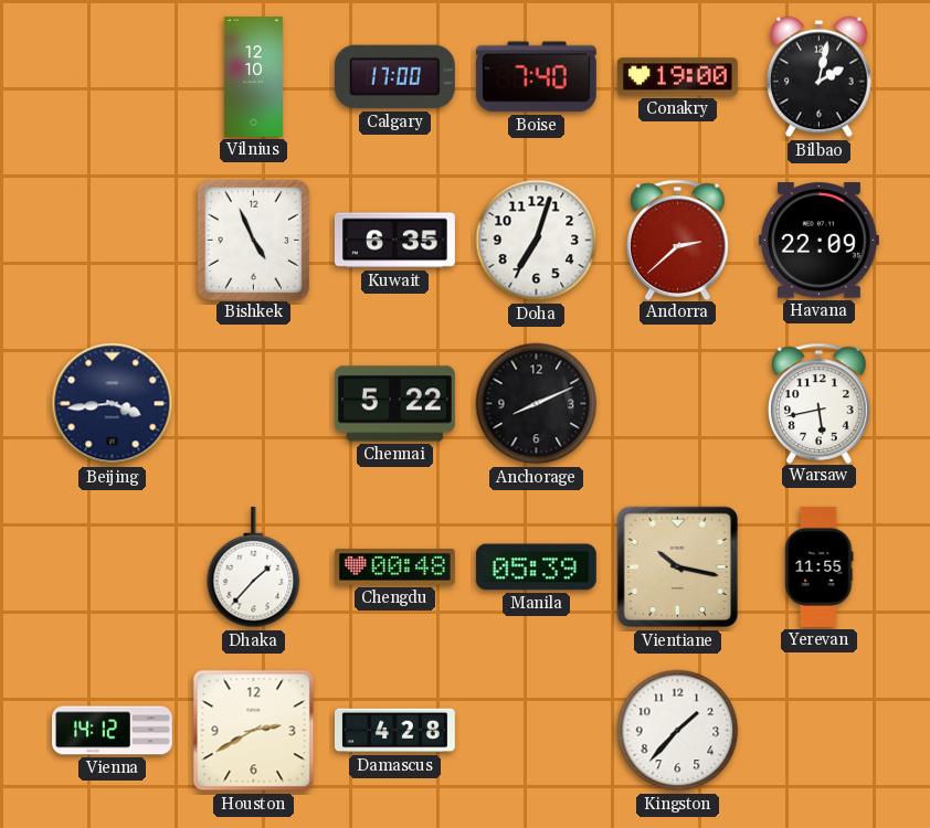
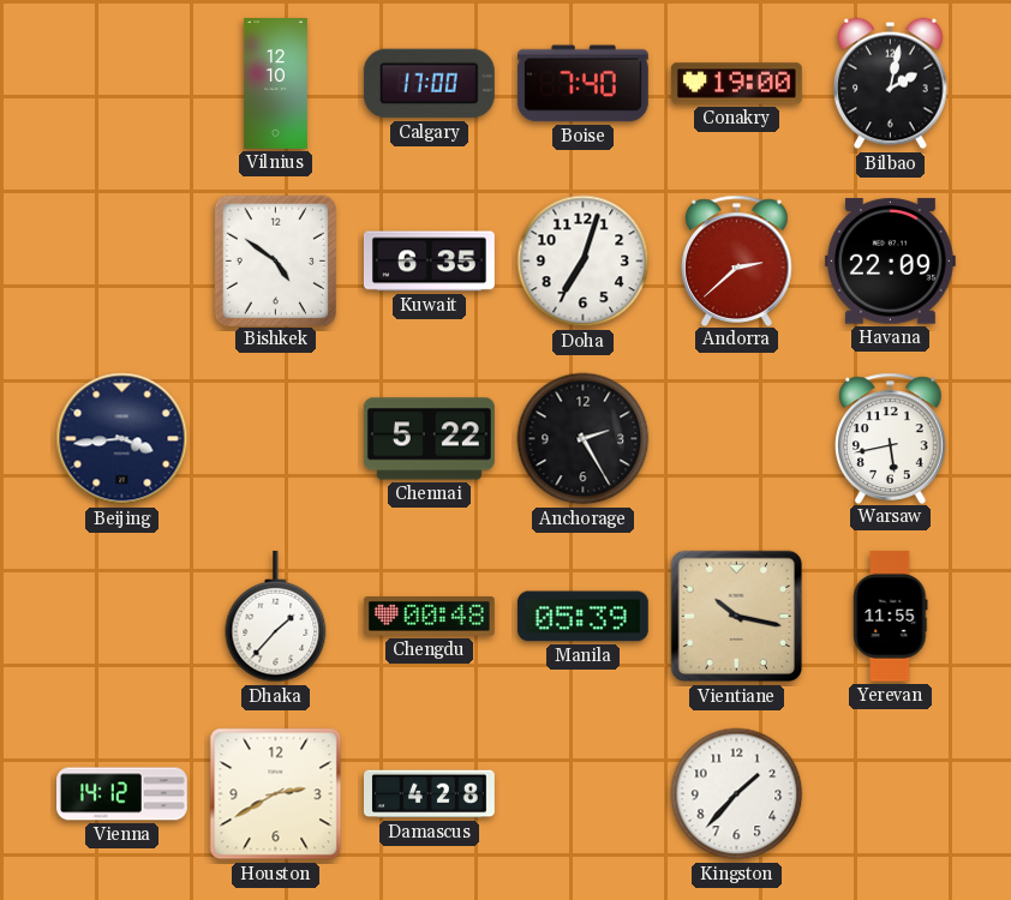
Bishkek: 4:56 -> 4:51
Anchorage: 8:11 -> 2:25
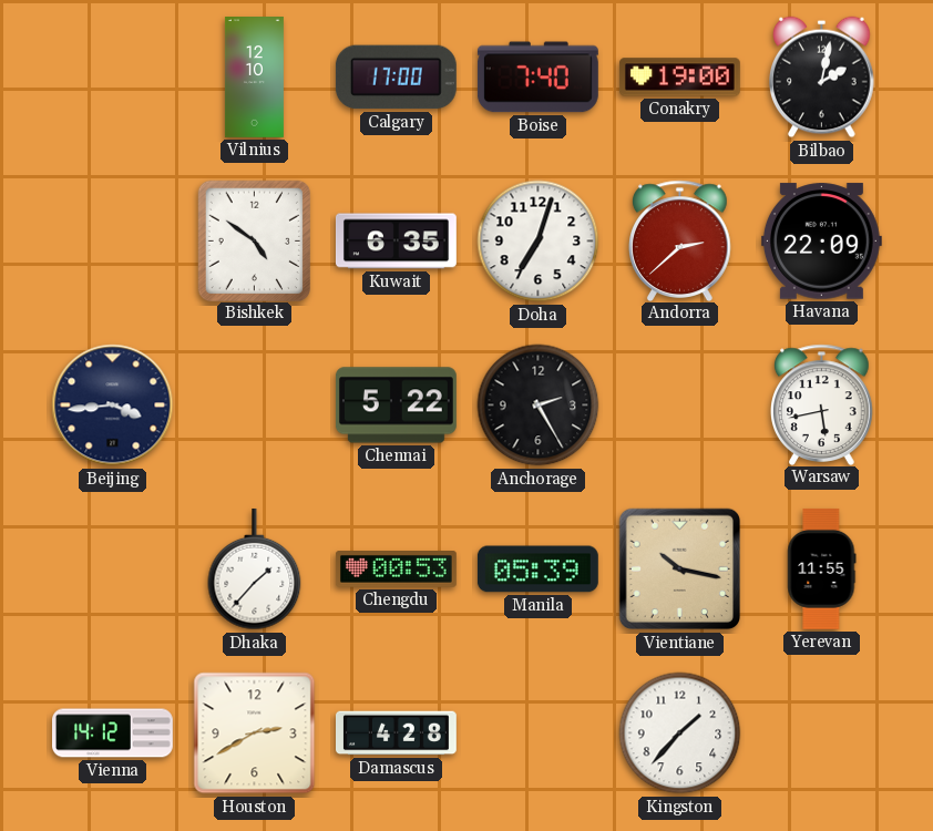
Chengdu: 00:48 -> 00:53
